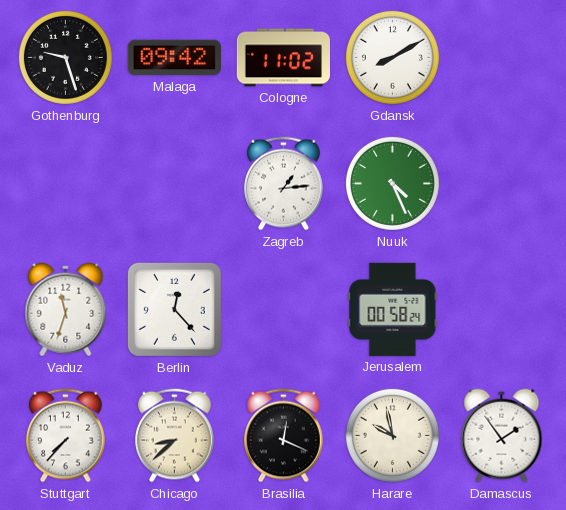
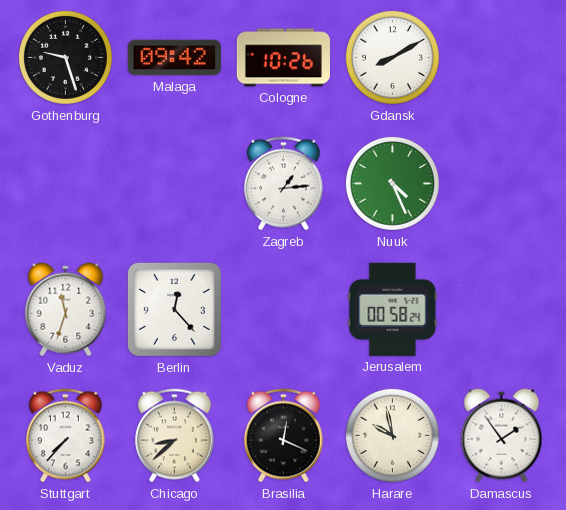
Cologne: 11:02 -> 10:26
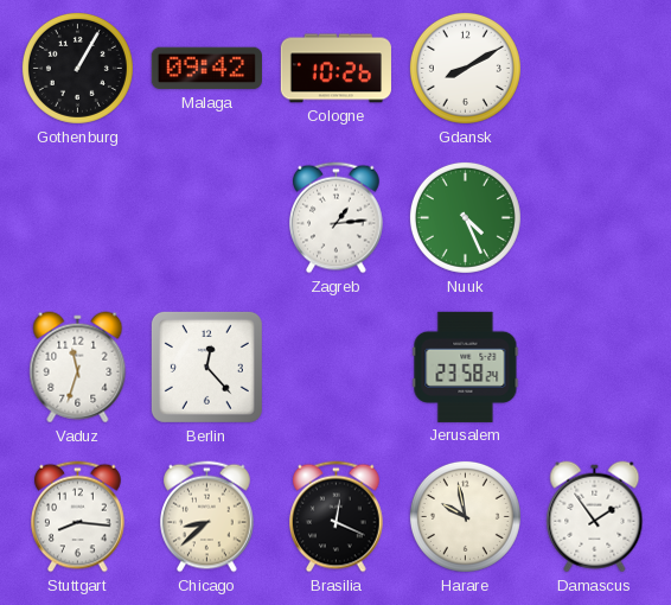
Gothenburg: 9:27 -> 1:05
Jerusalem: 00:58 -> 23:58
Stuttgart: 7:37 -> 8:16
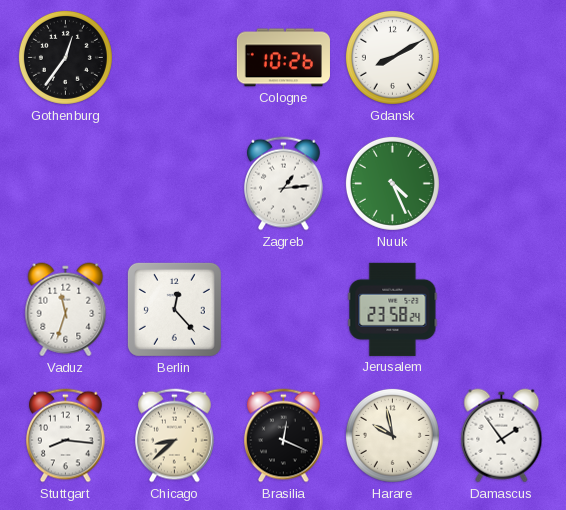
Gothenburg: 1:05 -> 12:36
Malaga: 09:42 -> none
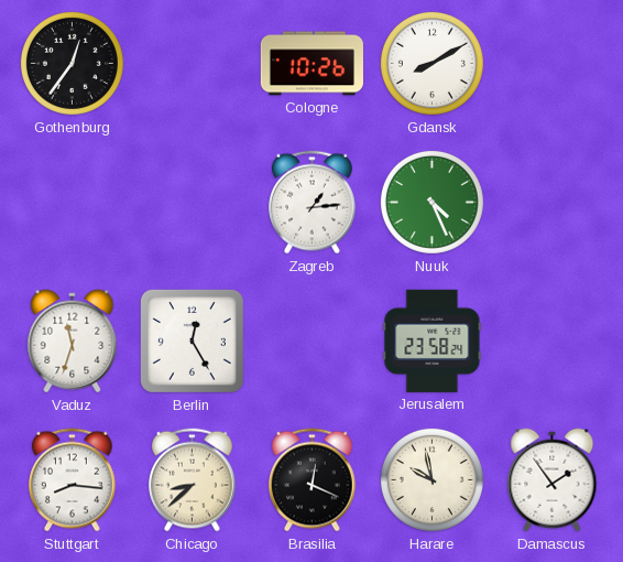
Berlin: 12:23 -> 12:25
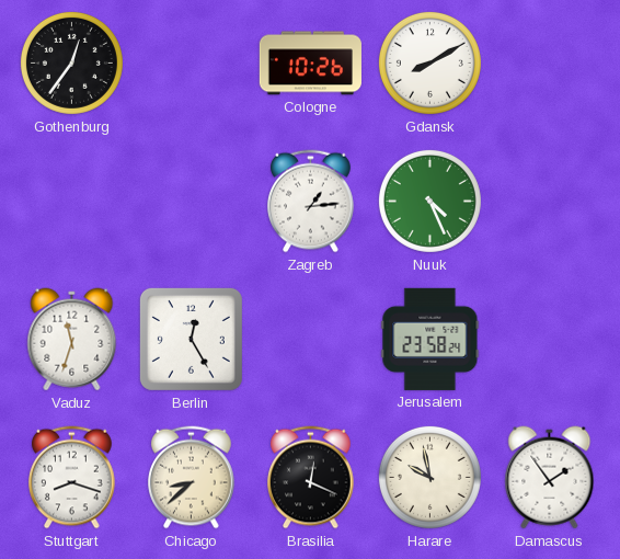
Stuttgart: 8:16 -> 8:18
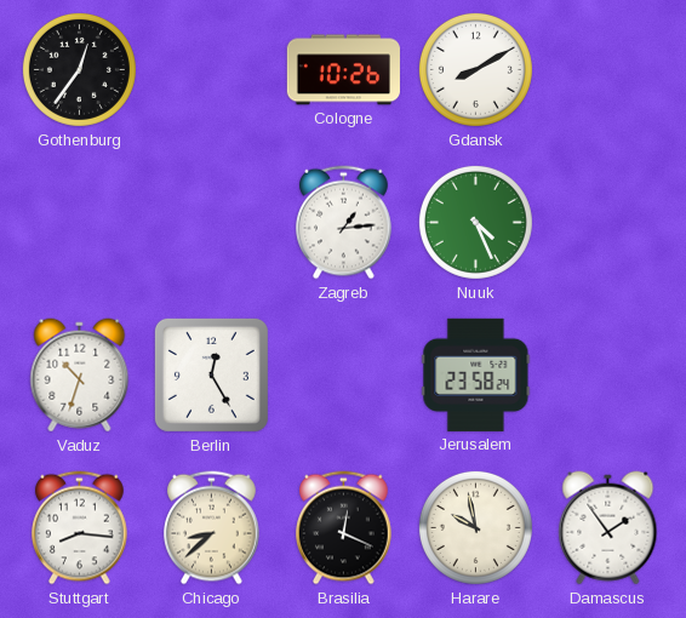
Vaduz: 11:33 -> 10:33
Stuttgart: 8:18 -> 8:16
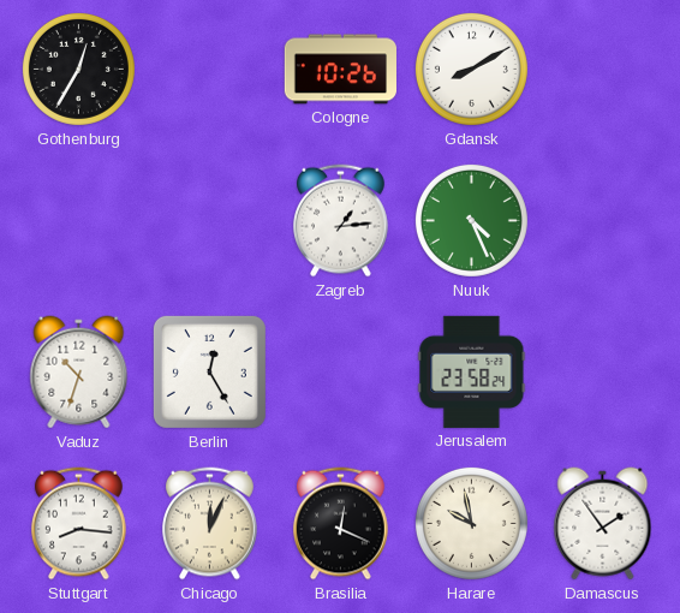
Gothenburg: 12:36 -> 12:35
Chicago: 8:38 -> 12:04
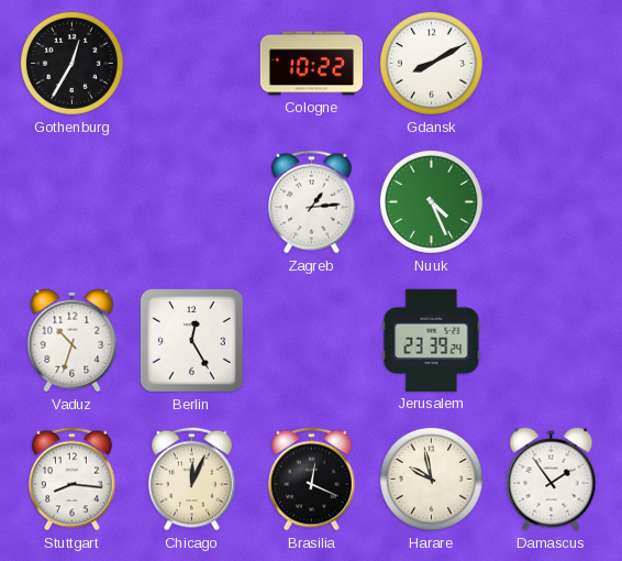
Cologne: 10:26 -> 10:22
Jerusalem: 23:58 -> 23:39
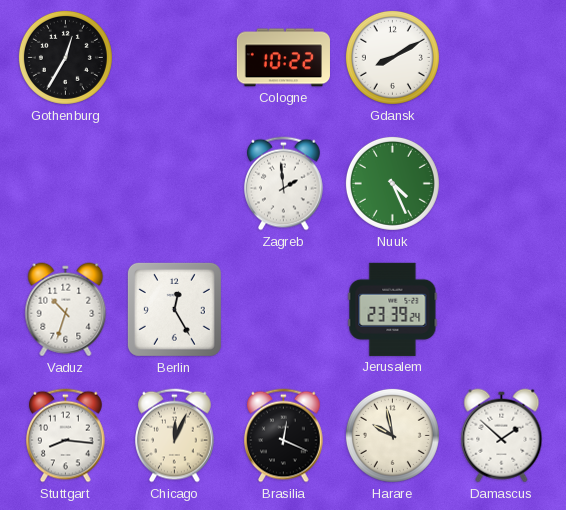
Zagreb: 1:14 -> 1:59
Damascus: 1:54 -> 1:52
